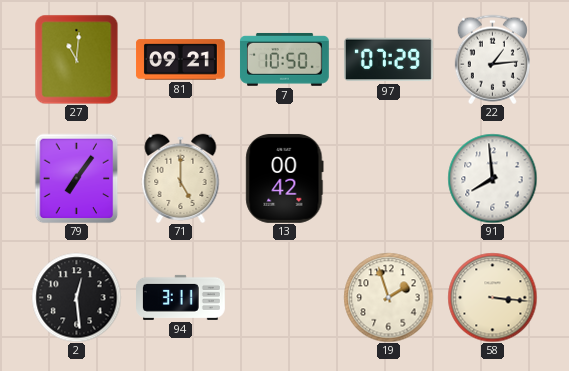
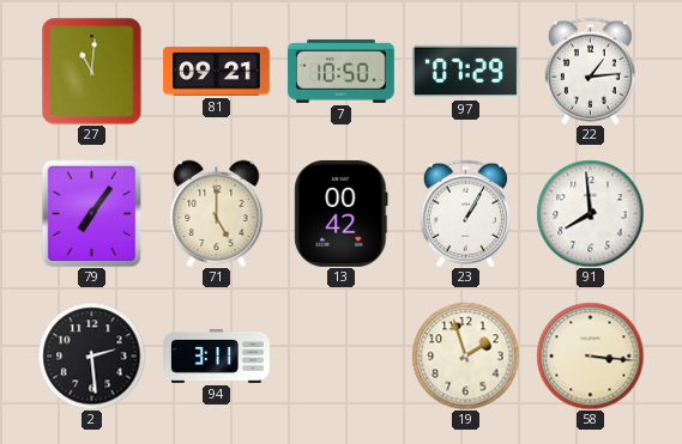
23: none -> 1:05
2: 12:29 -> 2:29
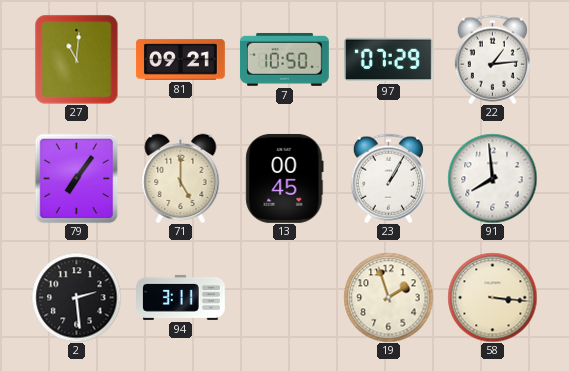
13: 00:42 -> 00:45
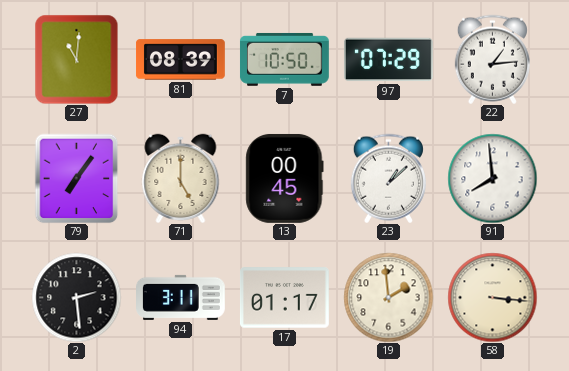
81: 09:21 -> 08:39
23: 1:05 -> 1:08
17: none -> 01:17
19: 1:57 -> 1:59
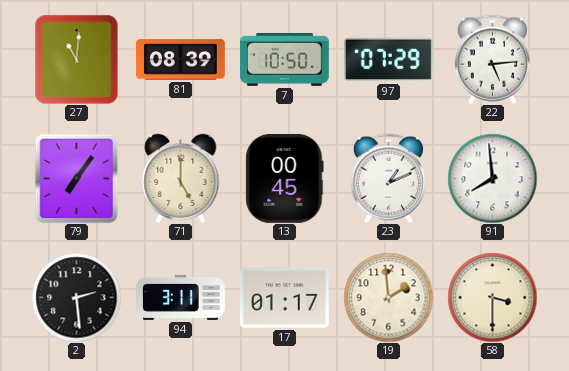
22: 1:14 -> 5:14
23: 1:08 -> 1:11
58: 3:16 -> 3:30
